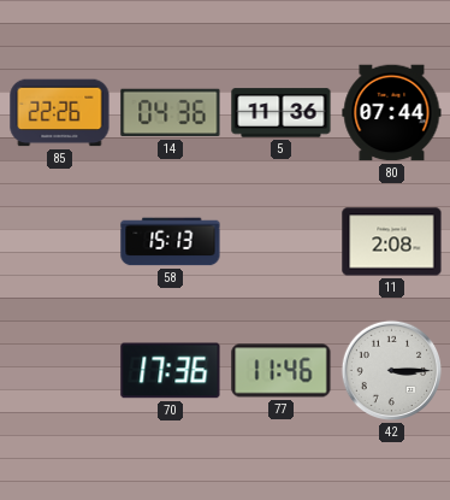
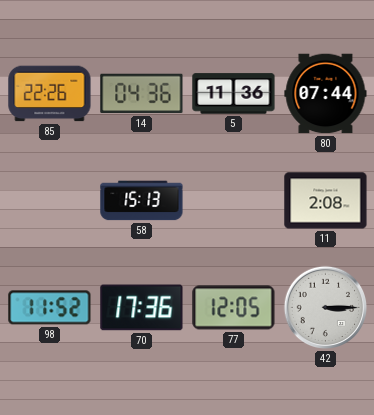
98: none -> 11:52
77: 11:46 -> 12:05
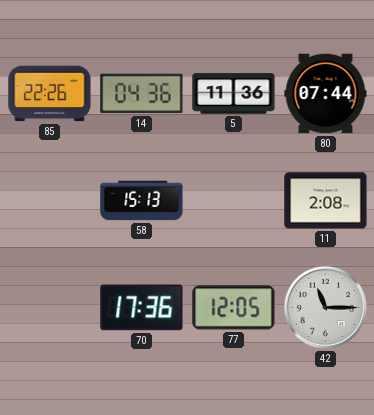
98: 11:52 -> none
42: 3:15 -> 11:15
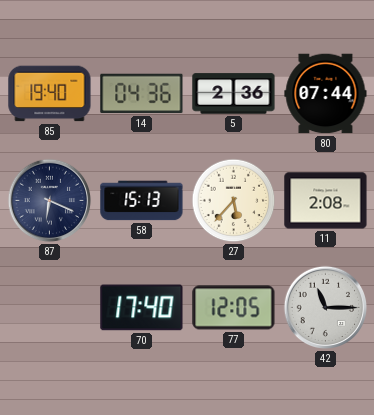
85: 22:26 -> 19:40
5: 11:36 -> 2:36
87: none -> 6:19
27: none -> 5:37
70: 17:36 -> 17:40
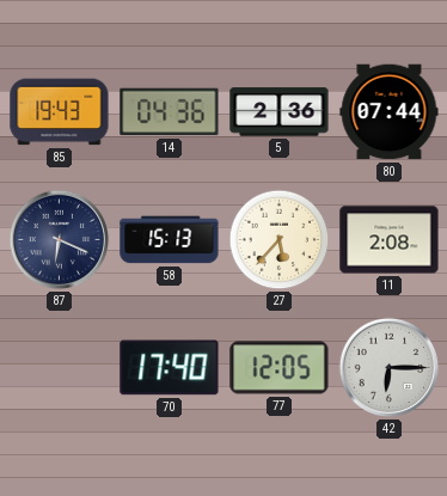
85: 19:40 -> 19:43
42: 11:15 -> 6:15
